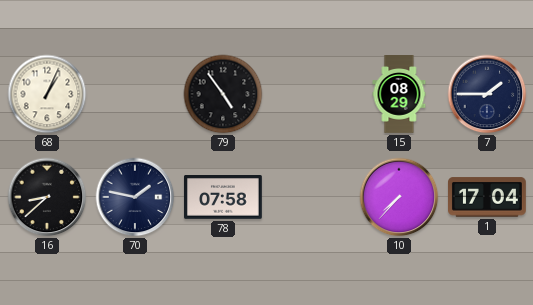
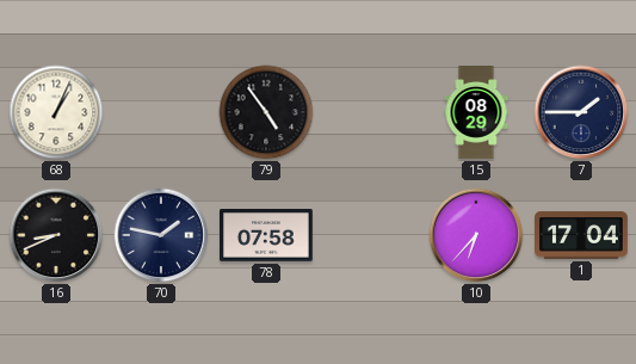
16: 8:38 -> 8:41
10: 7:37 -> 6:37
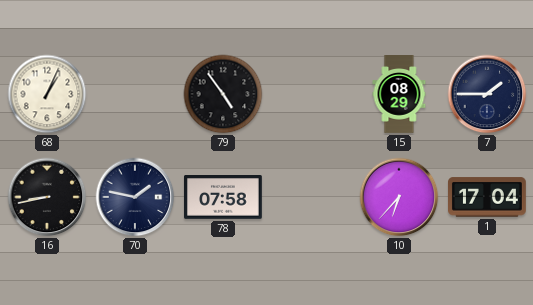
16: 8:41 -> 8:43
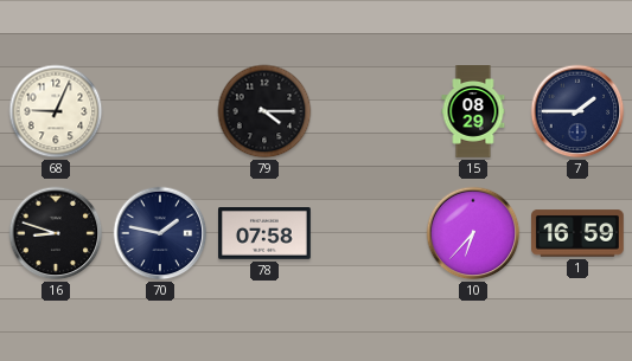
68: 1:04 -> 9:04
79: 4:54 -> 4:15
16: 8:43 -> 8:48
1: 17:04 -> 16:59
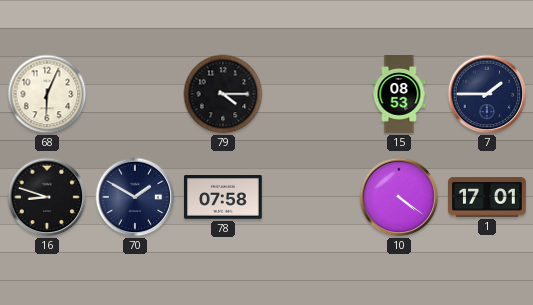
68: 9:04 -> 6:04
15: 08:29 -> 08:53
70: 1:47 -> 1:50
10: 6:37 -> 4:21
1: 16:59 -> 17:01
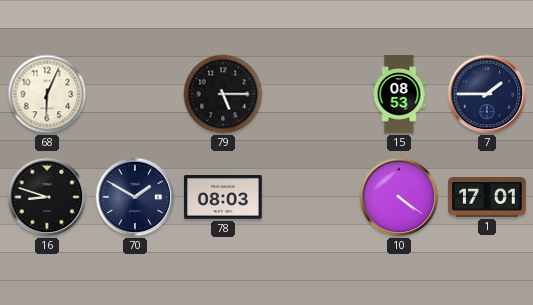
79: 4:15 -> 5:15
78: 07:58 -> 08:03
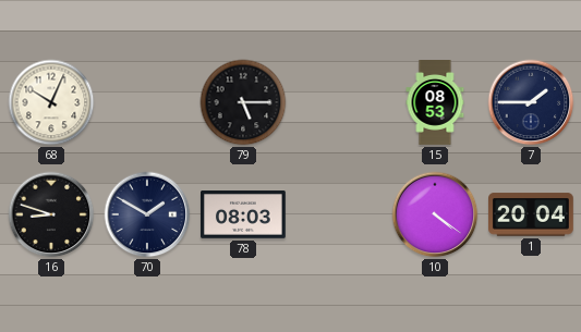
68: 6:04 -> 10:04
1: 17:01 -> 20:04
